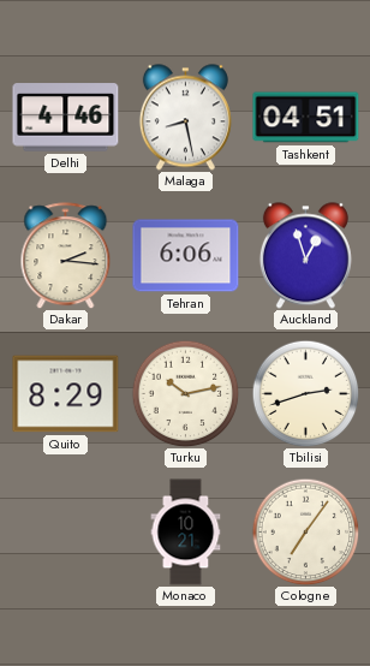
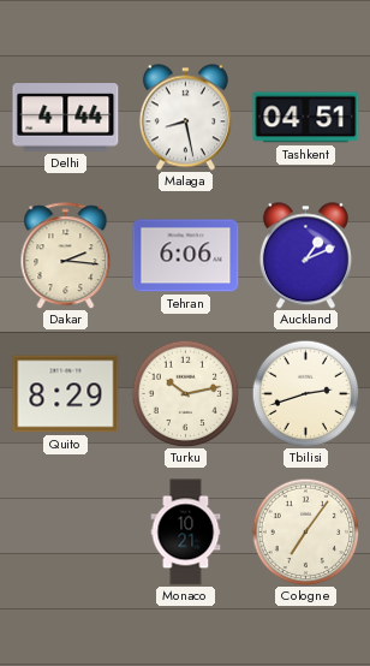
Delhi: 4:46 -> 4:44
Auckland: 12:57 -> 1:11
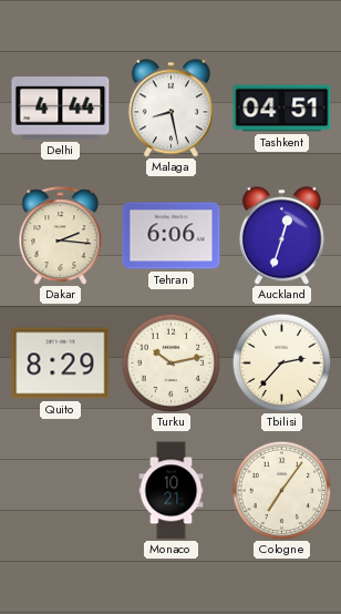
Auckland: 1:11 -> 12:33
Tbilisi: 2:42 -> 2:37
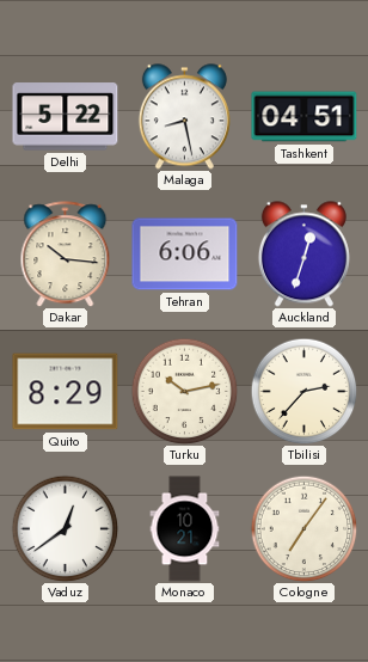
Delhi: 4:44 -> 5:22
Dakar: 2:16 -> 10:16
Vaduz: none -> 12:39
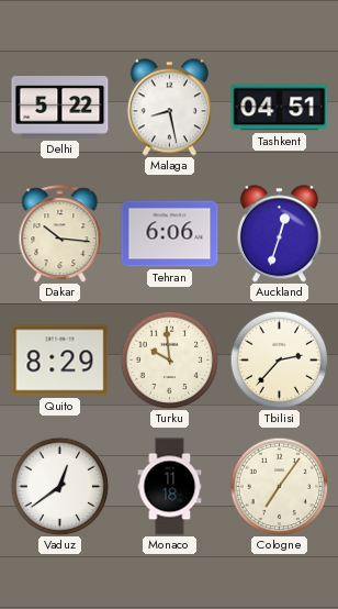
Turku: 10:13 -> 9:59
Monaco: 10:21 -> 11:18
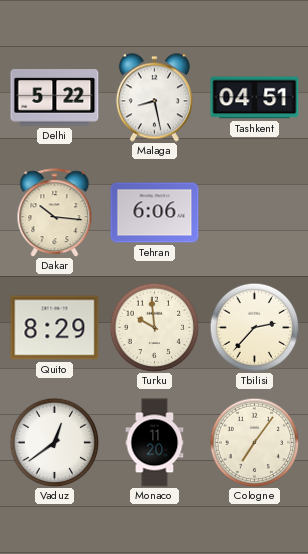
Auckland: 12:33 -> none
Monaco: 11:18 -> 11:20
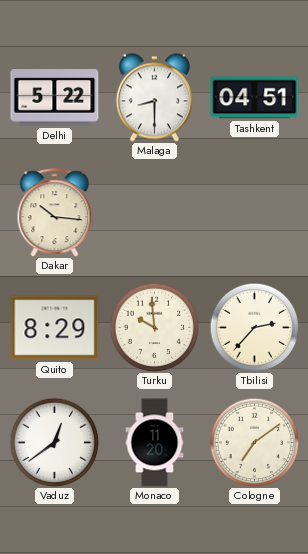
Malaga: 8:28 -> 8:30
Tehran: 6:06 -> none
Cologne: 7:06 -> 7:09
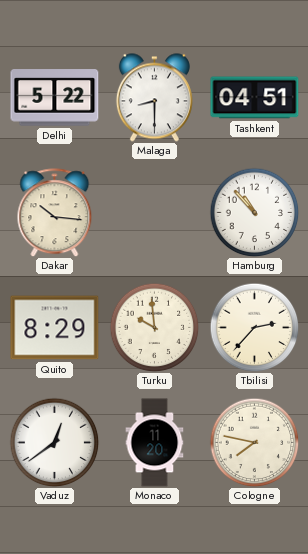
Hamburg: none -> 10:53
Cologne: 7:09 -> 7:47
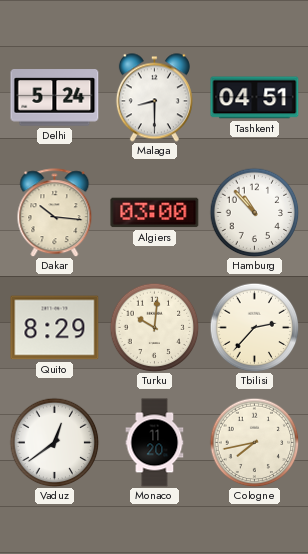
Delhi: 5:22 -> 5:24
Algiers: none -> 03:00
Turku: 9:59 -> 10:01
Cologne: 7:47 -> 7:43
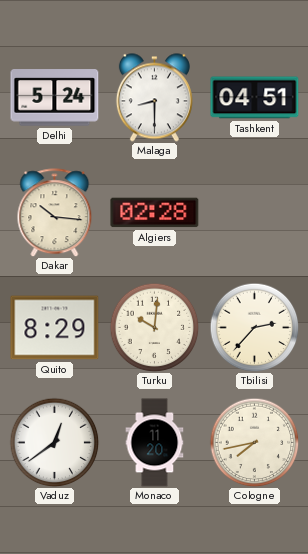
Algiers: 03:00 -> 02:28
Hamburg: 10:53 -> none
